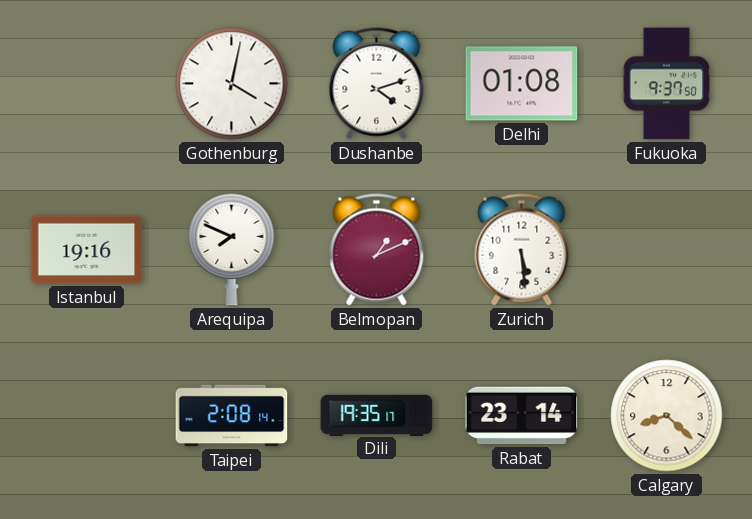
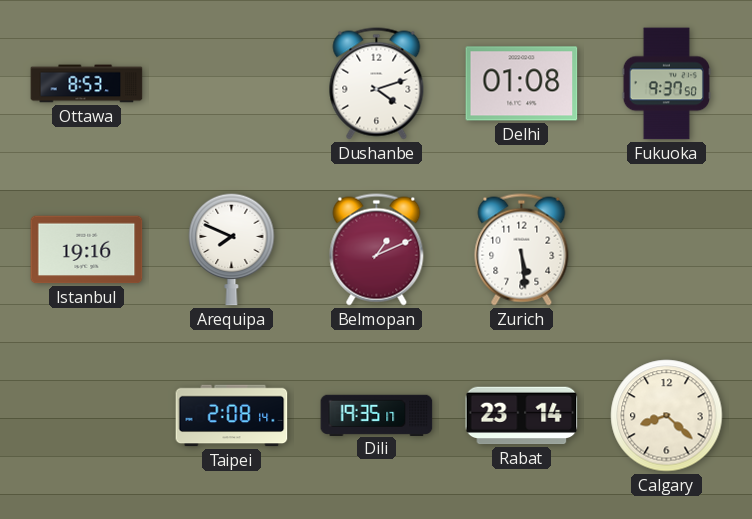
Ottawa: none -> 8:53
Gothenburg: 4:02 -> none
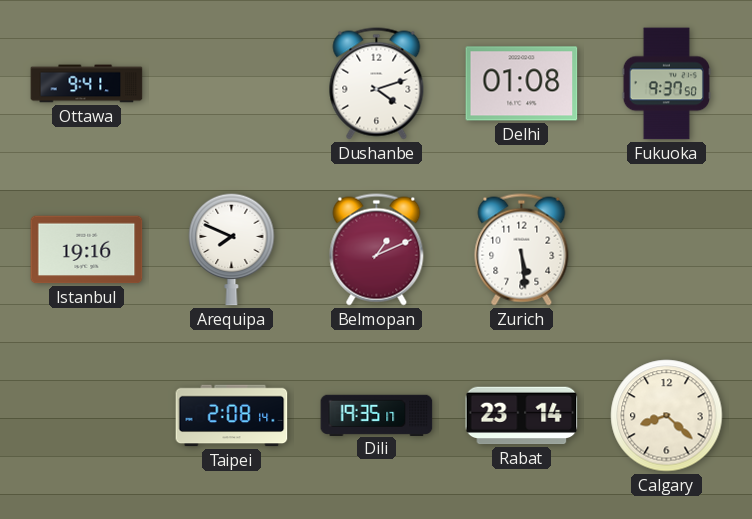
Ottawa: 8:53 -> 9:41
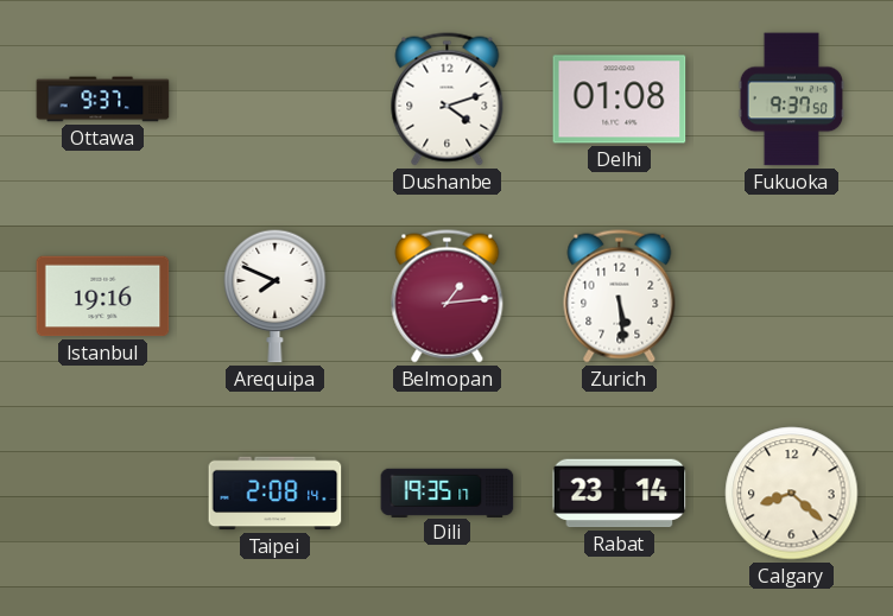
Ottawa: 9:41 -> 9:37
Belmopan: 1:11 -> 1:14
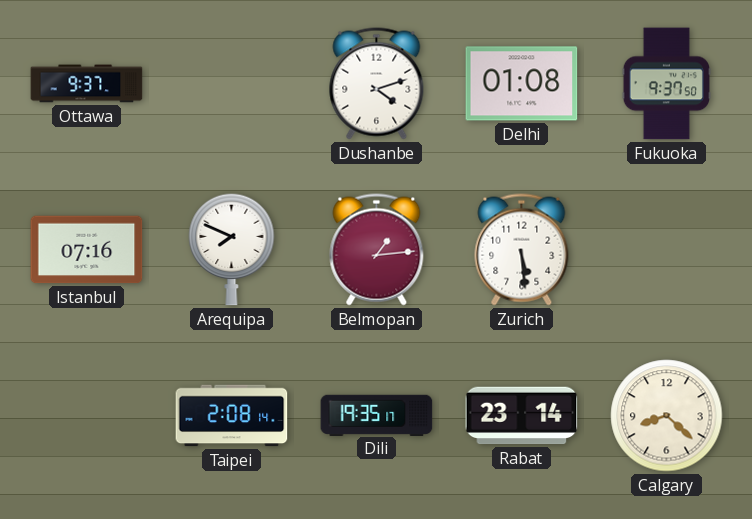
Istanbul: 19:16 -> 07:16
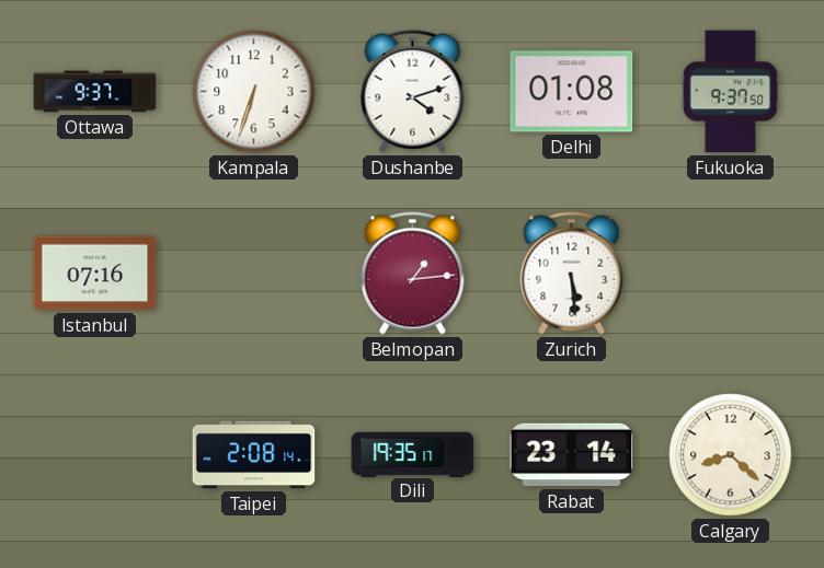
Kampala: none -> 6:33
Arequipa: 7:49 -> none
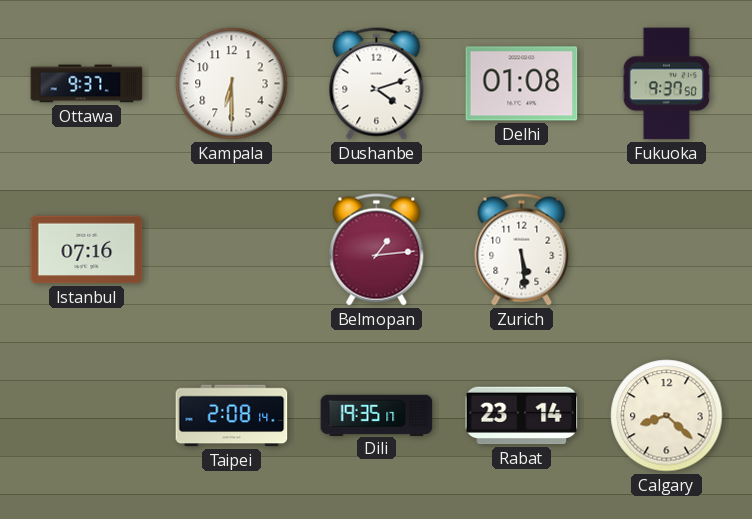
Kampala: 6:33 -> 6:30
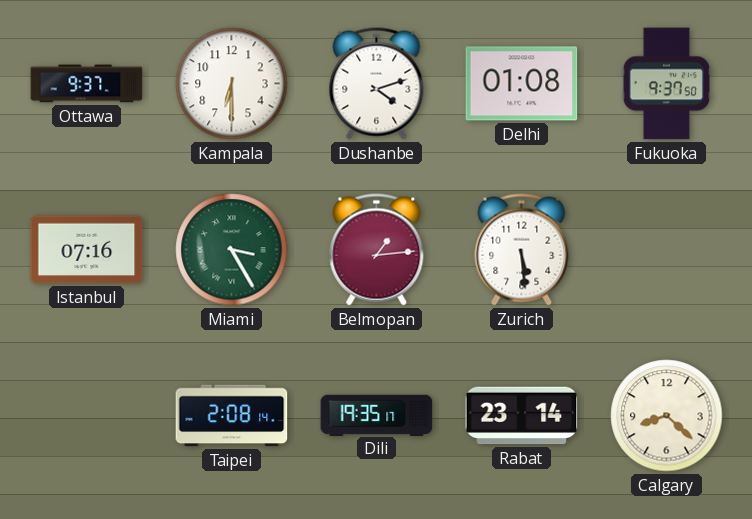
Miami: none -> 3:25
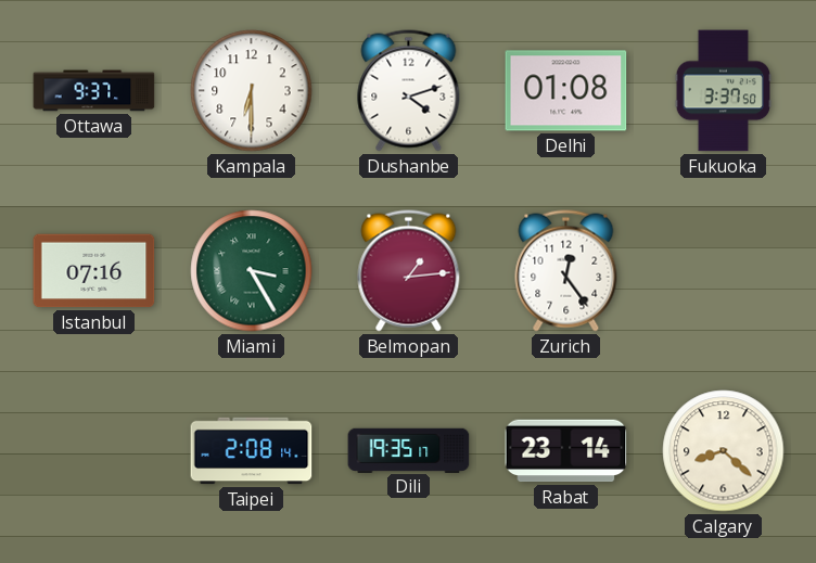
Fukuoka: 9:37 -> 3:37
Zurich: 5:29 -> 12:24
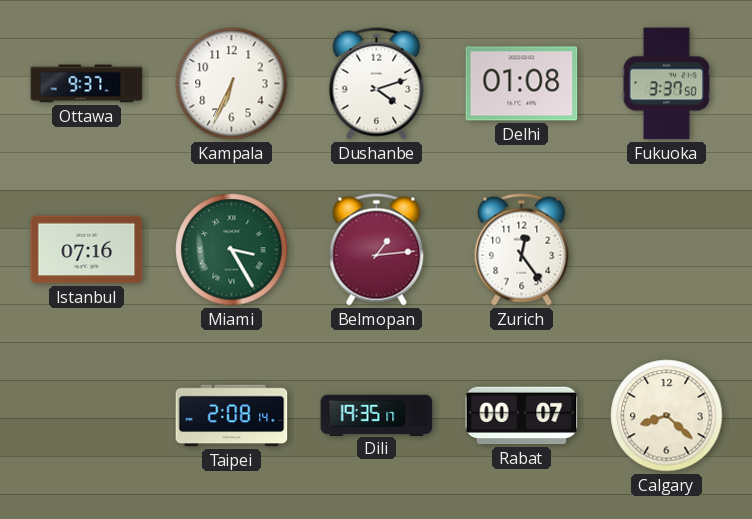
Kampala: 6:30 -> 6:34
Rabat: 23:14 -> 00:07
